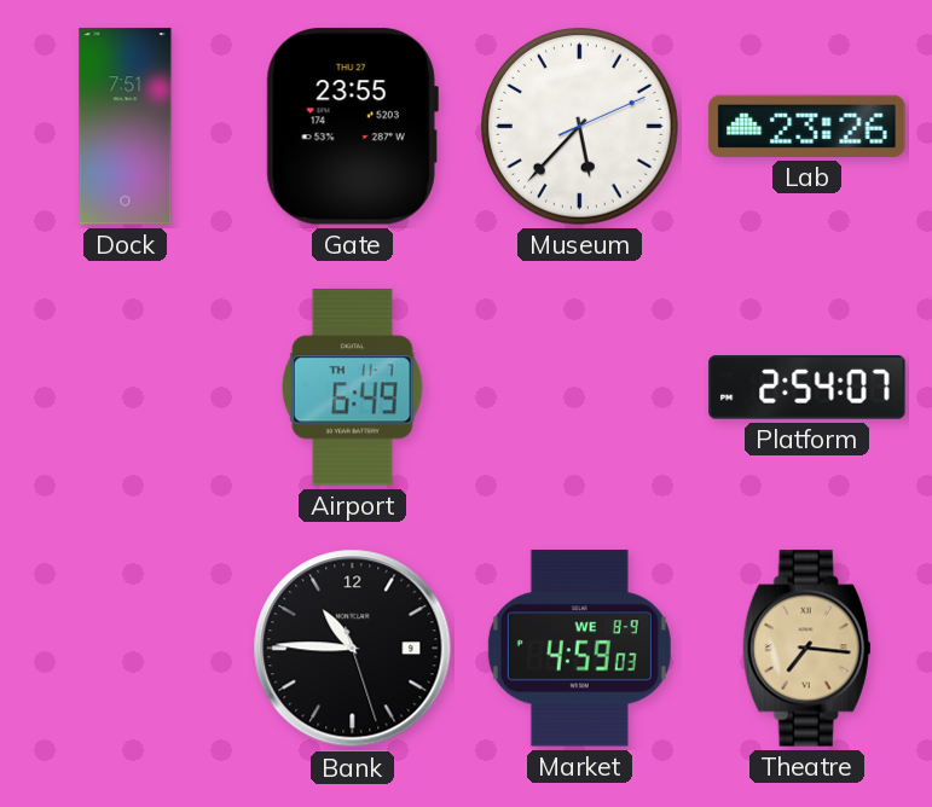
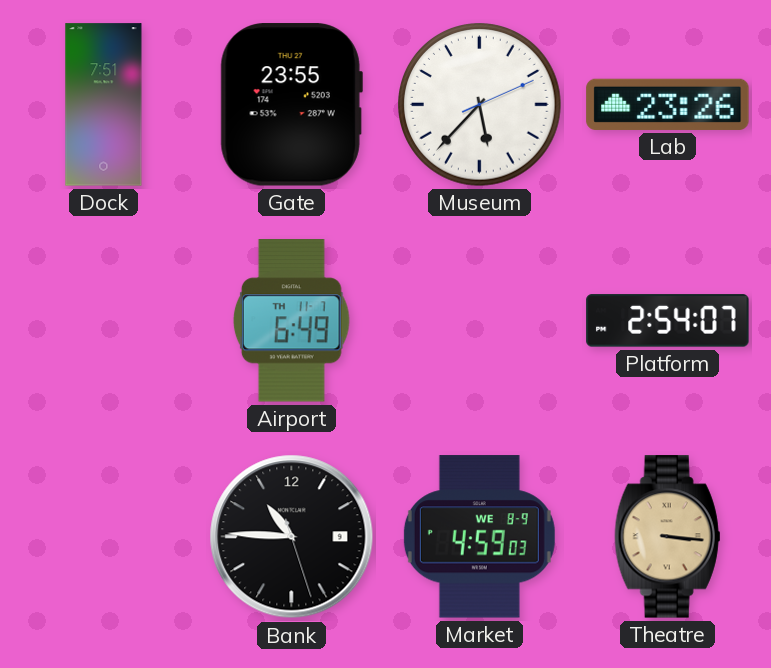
Theatre: 7:16 -> 3:16
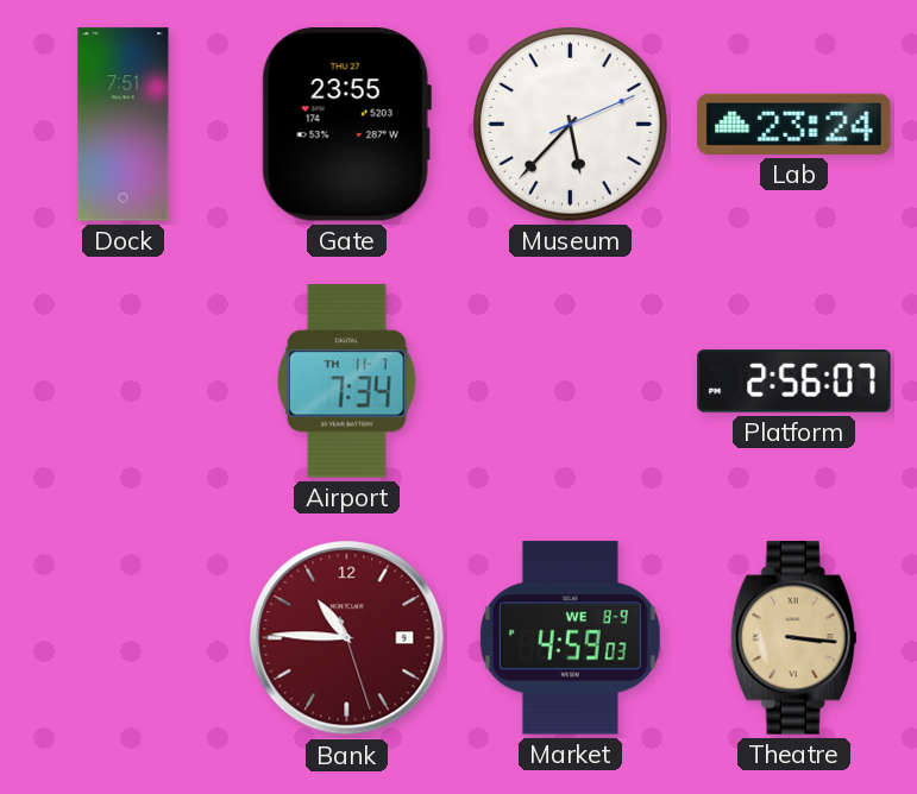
Lab: 23:26 -> 23:24
Airport: 6:49 -> 7:34
Platform: 2:54 -> 2:56
Bank dial: black -> burgundy
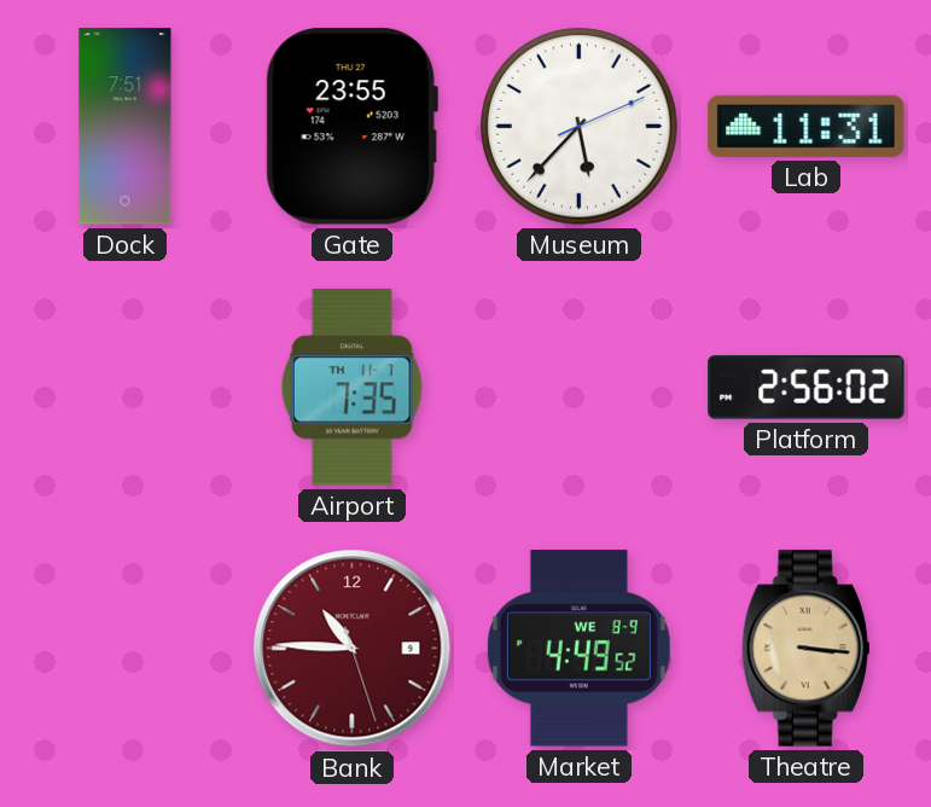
Lab: 23:24 -> 11:31
Airport: 7:34 -> 7:35
Platform: 2:56:07 -> 2:56:02
Market: 4:59 -> 4:49
